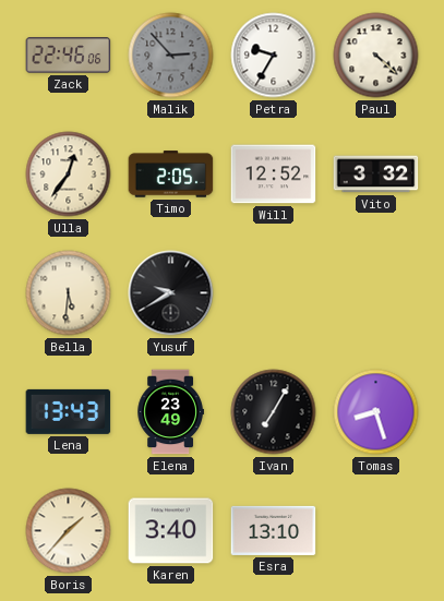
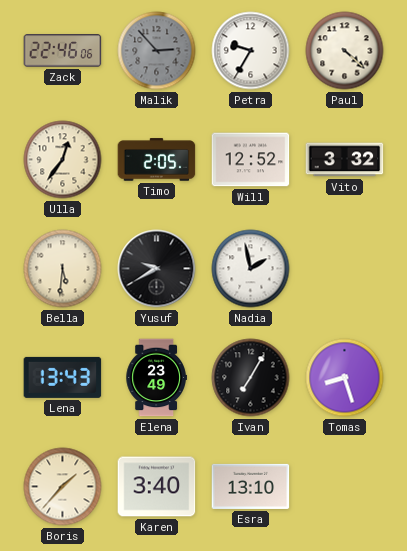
Nadia: none -> 1:58
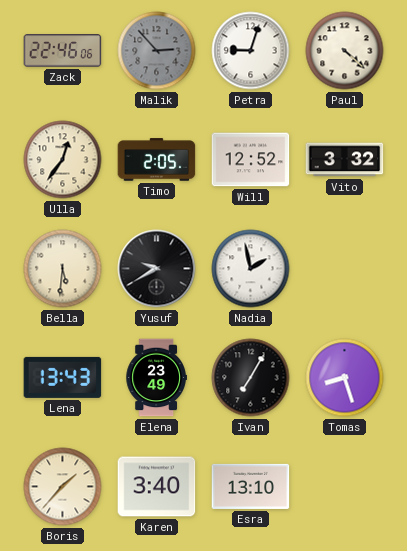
Petra: 9:35 -> 9:03
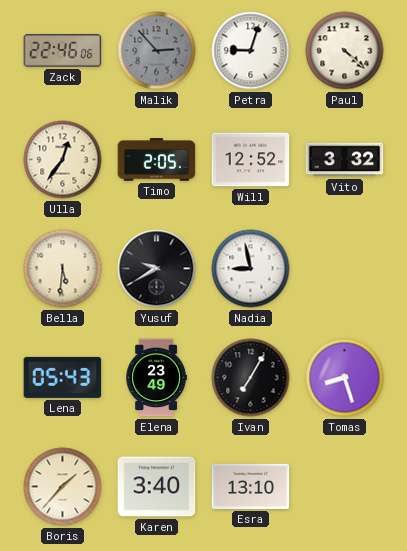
Nadia: 1:58 -> 8:58
Lena: 13:43 -> 05:43
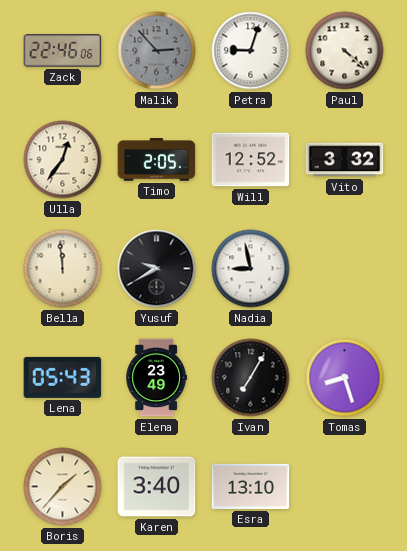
Bella: 5:31 -> 11:59
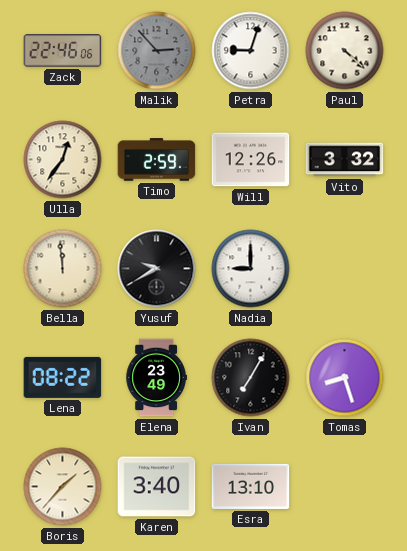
Timo: 2:05 -> 2:59
Will: 12:52 -> 12:26
Nadia: 8:58 -> 9:00
Lena: 05:43 -> 08:22
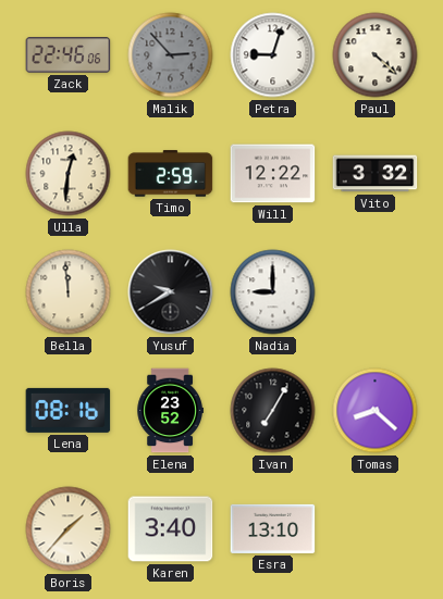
Ulla: 12:36 -> 12:31
Will: 12:26 -> 12:22
Lena: 08:22 -> 08:16
Elena: 23:49 -> 23:52
Tomas: 8:27 -> 8:22
